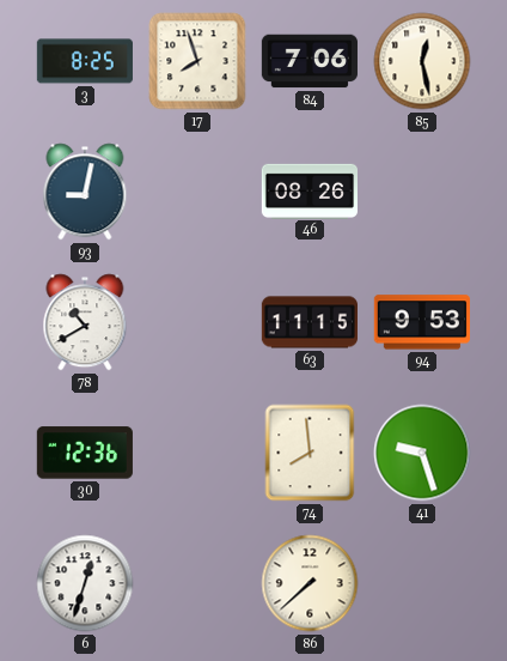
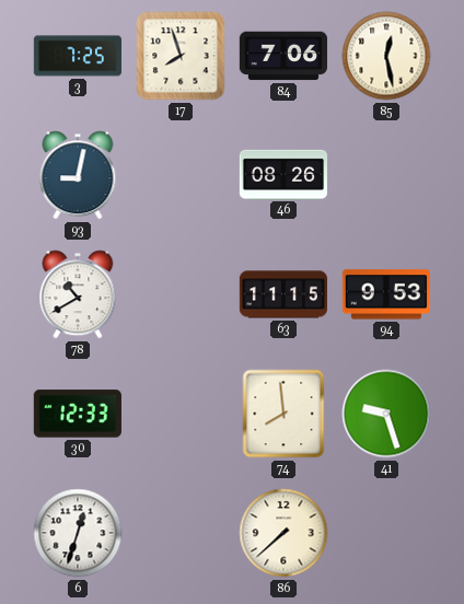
3: 8:25 -> 7:25
30: 12:36 -> 12:33
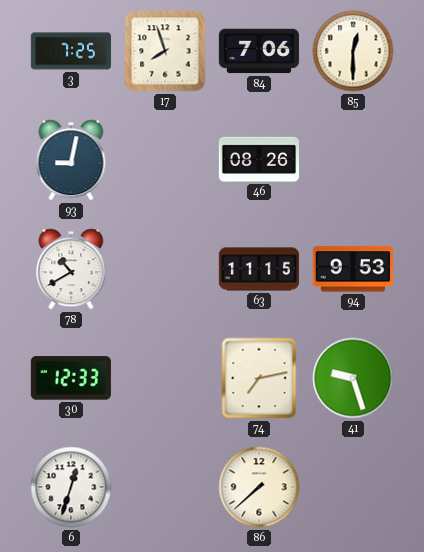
85: 12:28 -> 12:30
74: 7:59 -> 7:13
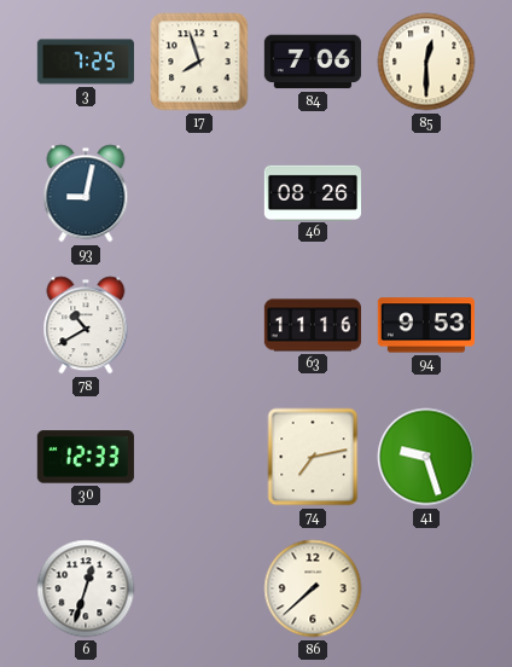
63: 11:15 -> 11:16
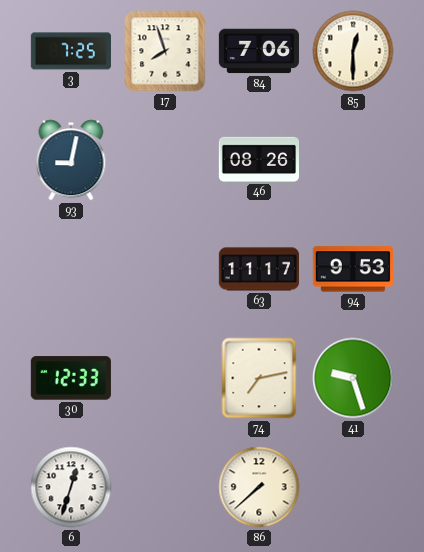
78: 10:40 -> none
63: 11:16 -> 11:17
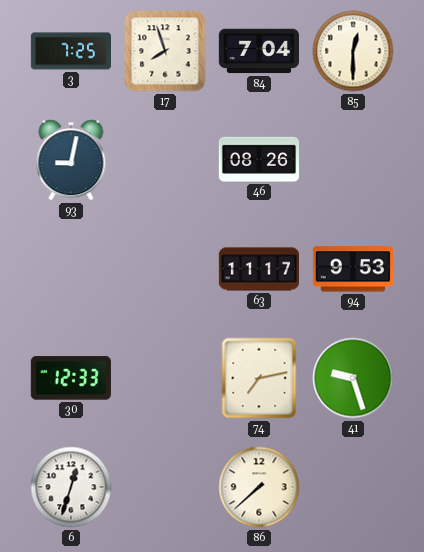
84: 7:06 -> 7:04
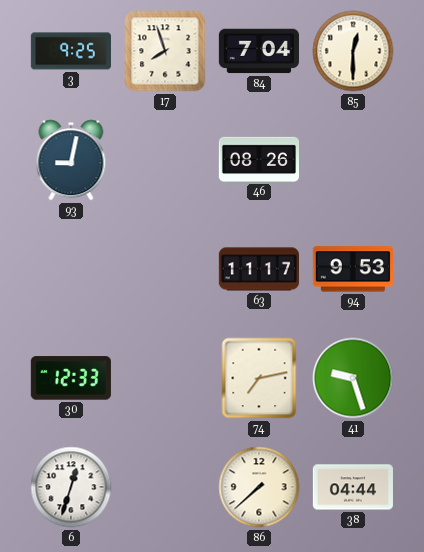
3: 7:25 -> 9:25
38: none -> 04:44
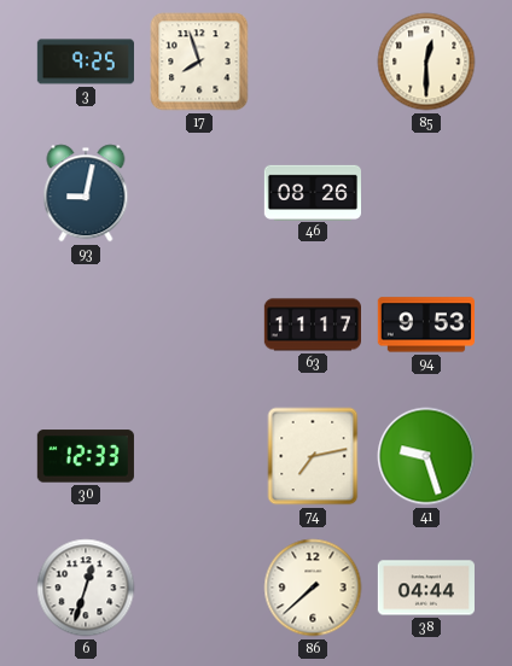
84: 7:04 -> none
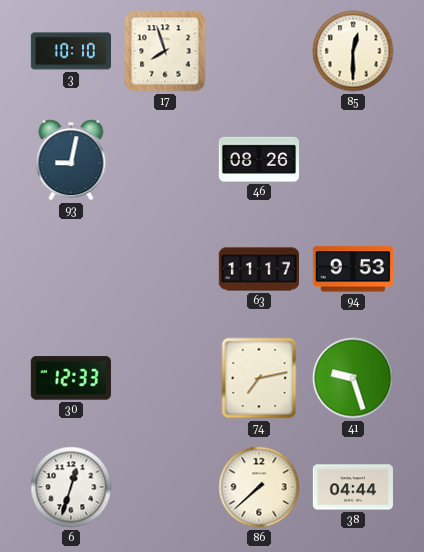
3: 9:25 -> 10:10
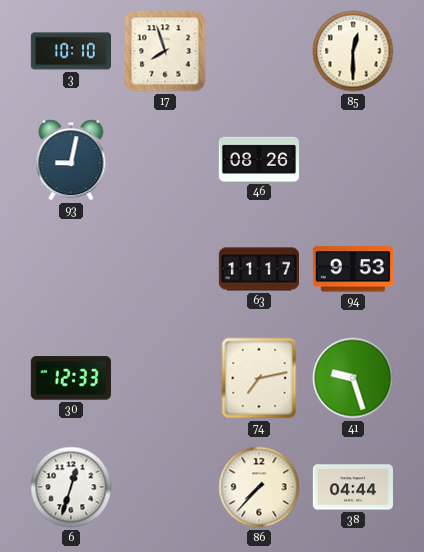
86: 7:38 -> 7:37
